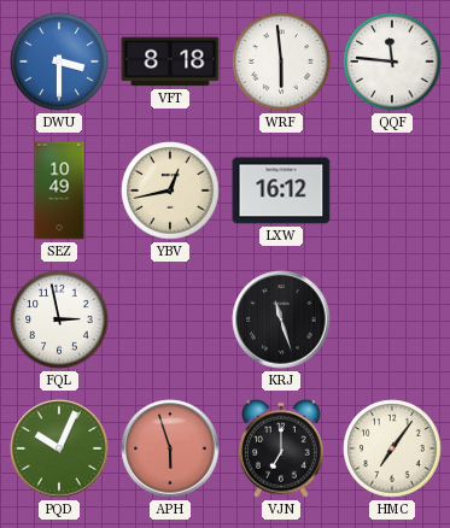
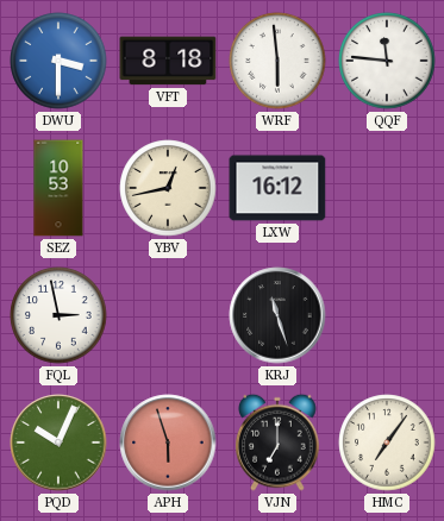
SEZ: 10:49 -> 10:53
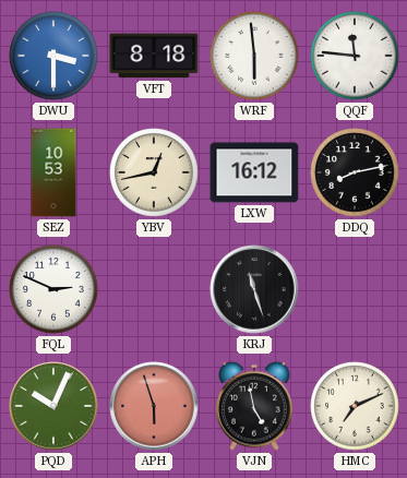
DDQ: none -> 8:13
FQL: 2:58 -> 2:49
VJN: 7:00 -> 4:58
HMC: 7:06 -> 7:11
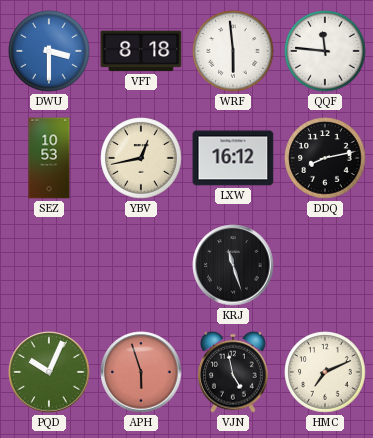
FQL: 2:49 -> none
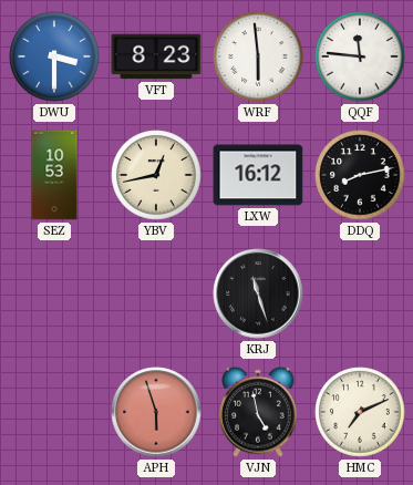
VFT: 8:18 -> 8:23
PQD: 10:04 -> none
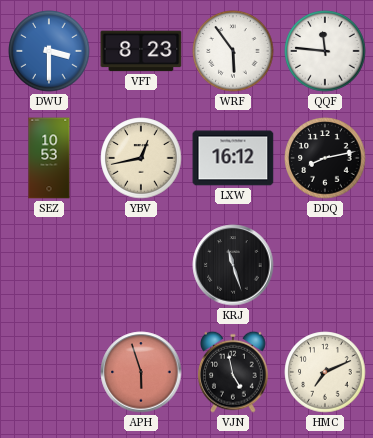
WRF: 5:59 -> 5:54
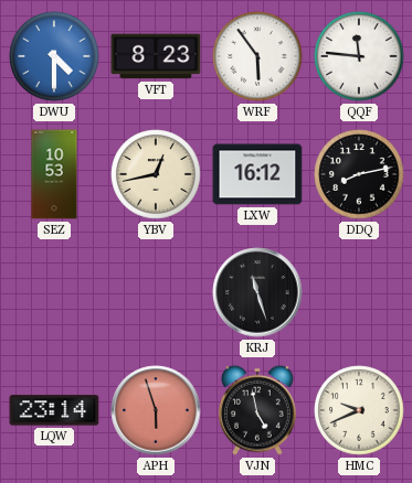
DWU: 3:30 -> 4:30
LQW: none -> 23:14
HMC: 7:11 -> 9:41
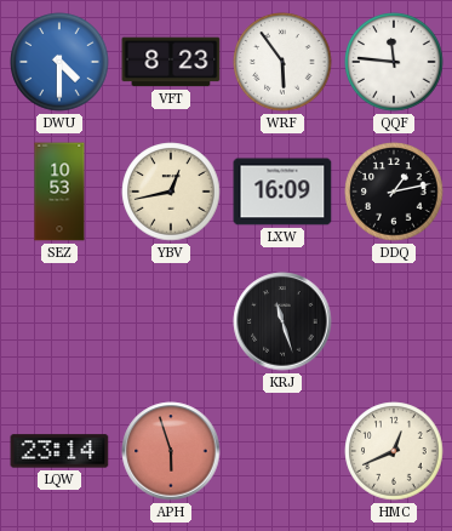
LXW: 16:12 -> 16:09
DDQ: 8:13 -> 1:13
VJN: 4:58 -> none
HMC: 9:41 -> 12:41
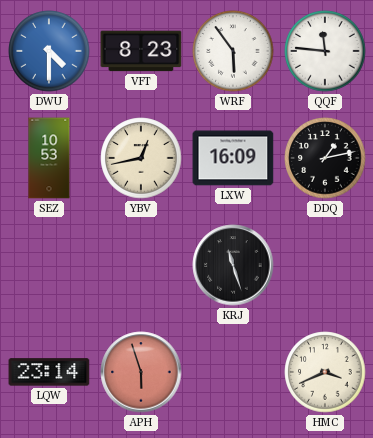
HMC: 12:41 -> 3:41
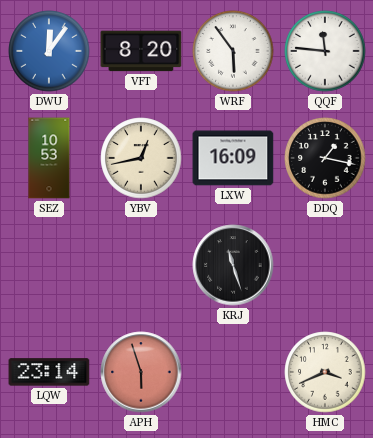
DWU: 4:30 -> 12:06
VFT: 8:23 -> 8:20
DDQ: 1:13 -> 1:17
